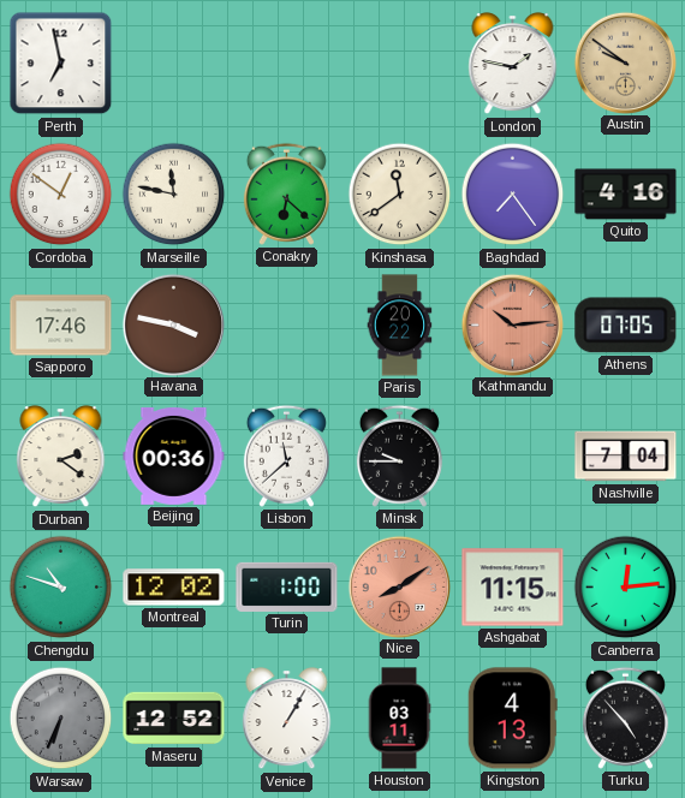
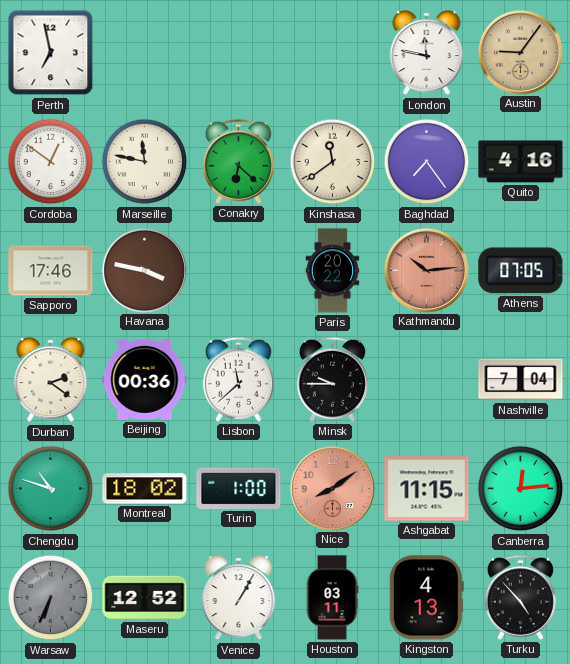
London: 1:47 -> 11:47
Austin: 9:51 -> 9:06
Montreal: 12:02 -> 18:02
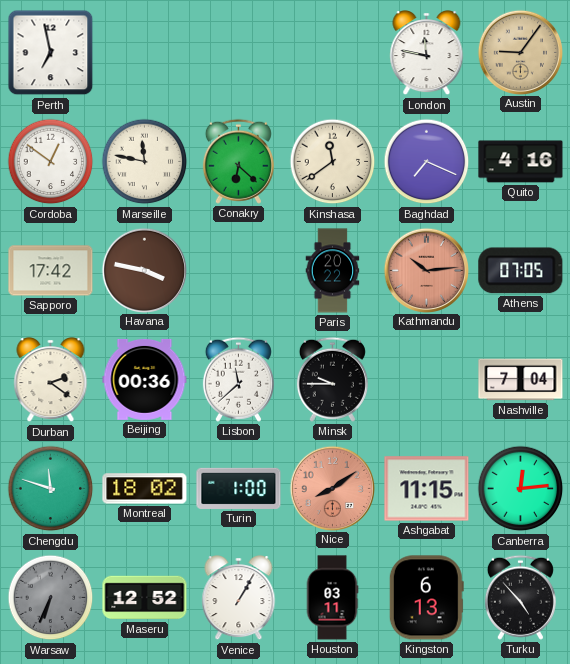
Baghdad: 7:24 -> 7:19
Sapporo: 17:46 -> 17:42
Chengdu: 10:48 -> 11:48
Kingston: 4:13 -> 6:13
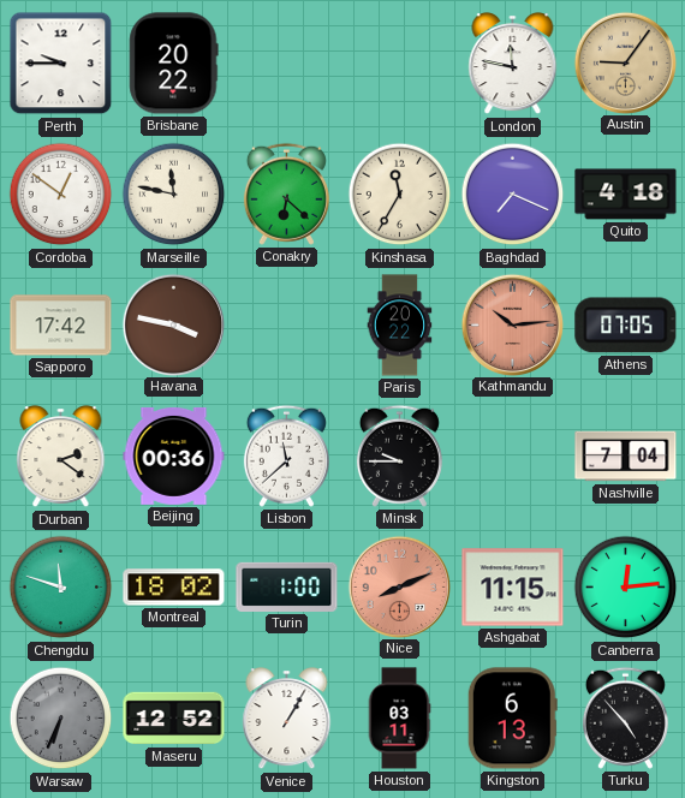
Perth: 6:58 -> 9:45
Brisbane: none -> 20:22
Kinshasa: 11:39 -> 11:35
Quito: 4:16 -> 4:18
Nice: 8:09 -> 8:11
